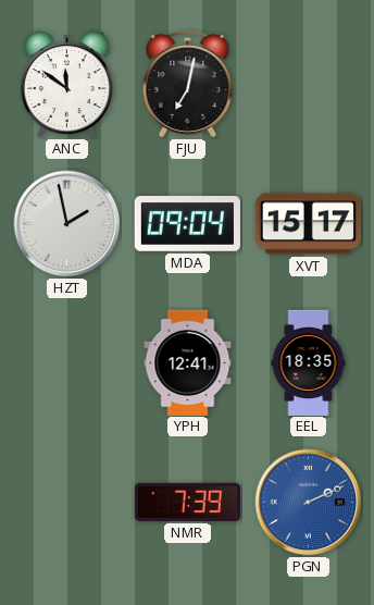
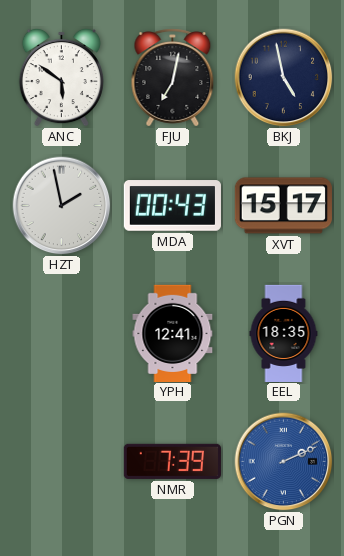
ANC: 11:51 -> 5:51
BKJ: none -> 4:58
MDA: 09:04 -> 00:43
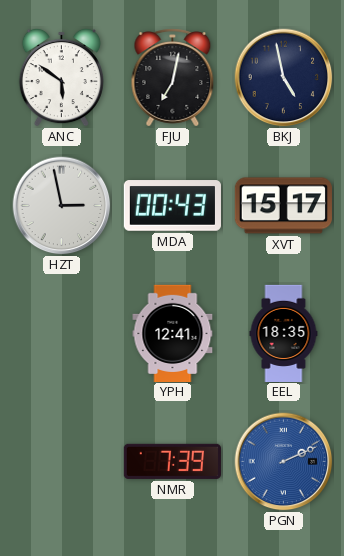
HZT: 1:58 -> 2:58
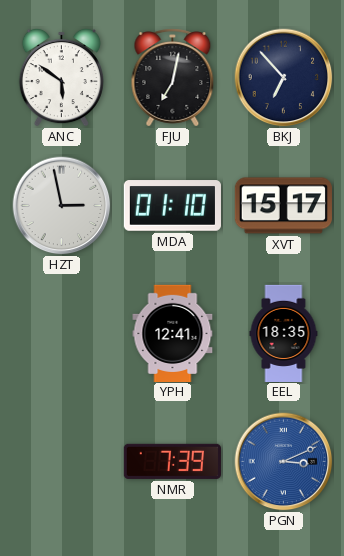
BKJ: 4:58 -> 6:53
MDA: 00:43 -> 01:10
PGN: 2:11 -> 3:11
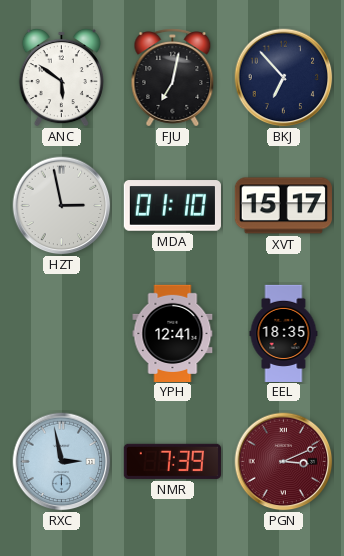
RXC: none -> 2:58
PGN dial: blue -> burgundy
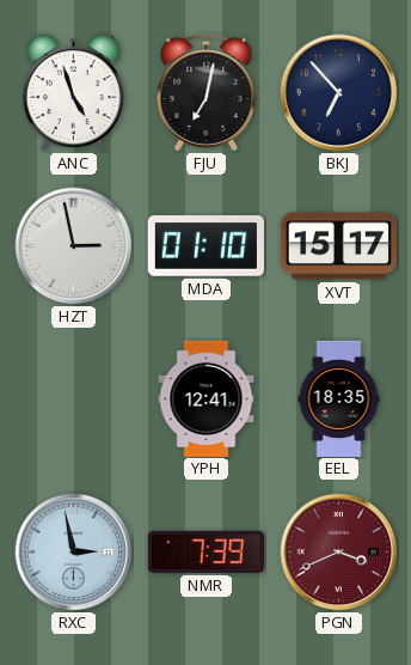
ANC: 5:51 -> 4:57
PGN: 3:11 -> 3:41
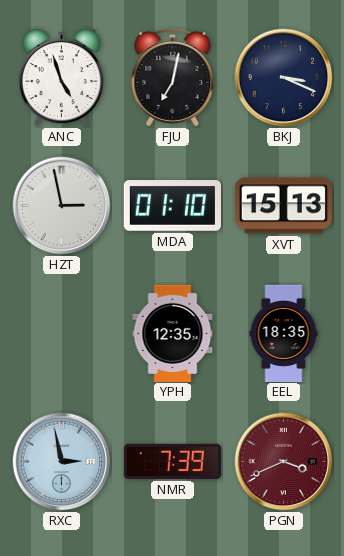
BKJ: 6:53 -> 3:19
XVT: 15:17 -> 15:13
YPH: 12:41 -> 12:35
